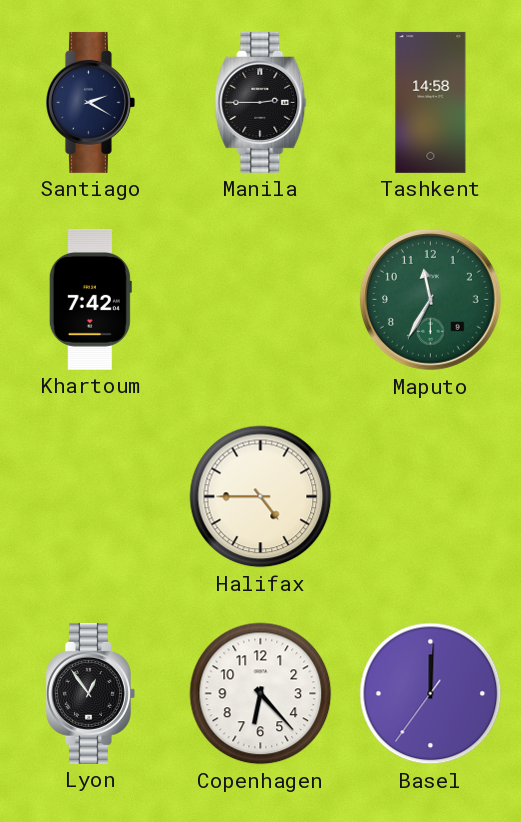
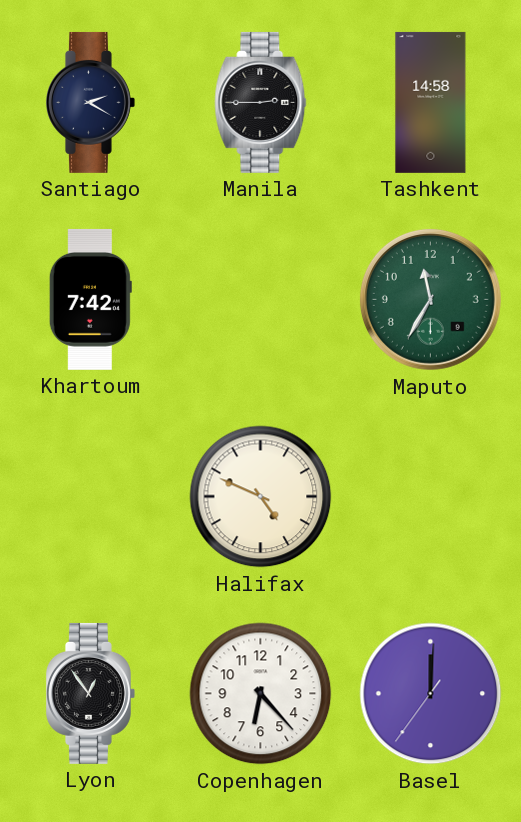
Halifax: 4:45 -> 4:49
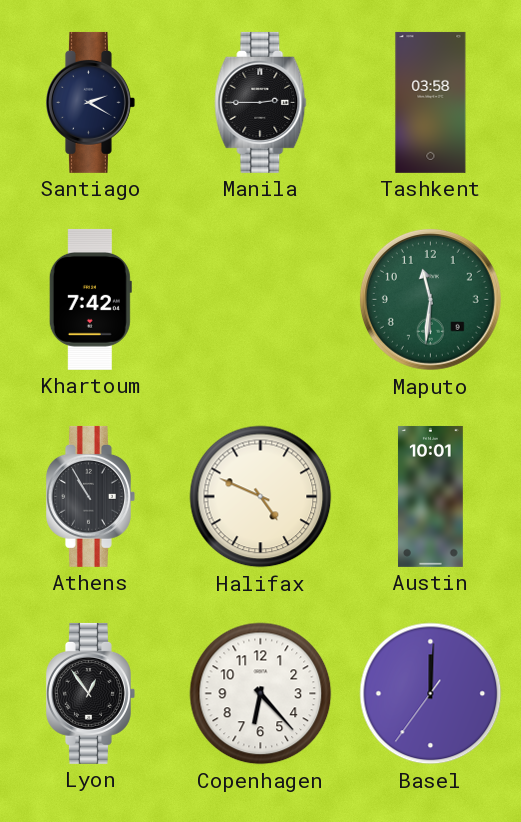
Tashkent: 14:58 -> 03:58
Maputo: 11:35 -> 11:31
Athens: none -> 10:55
Austin: none -> 10:01
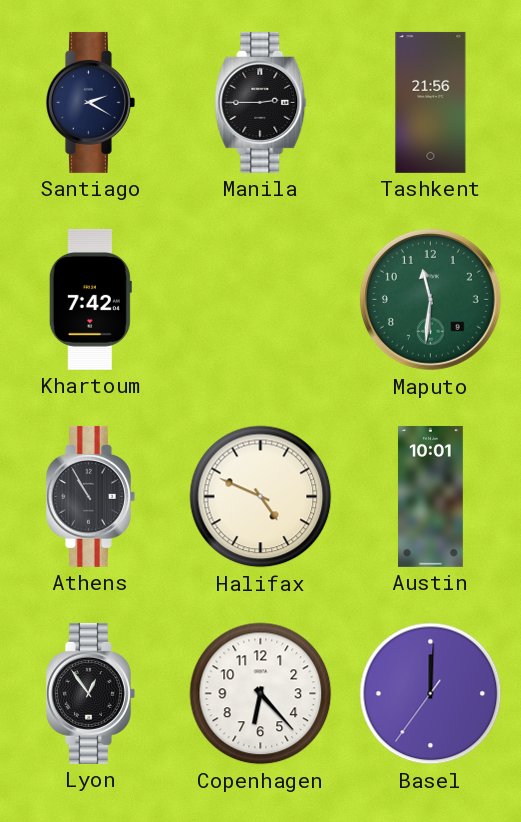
Tashkent: 03:58 -> 21:56
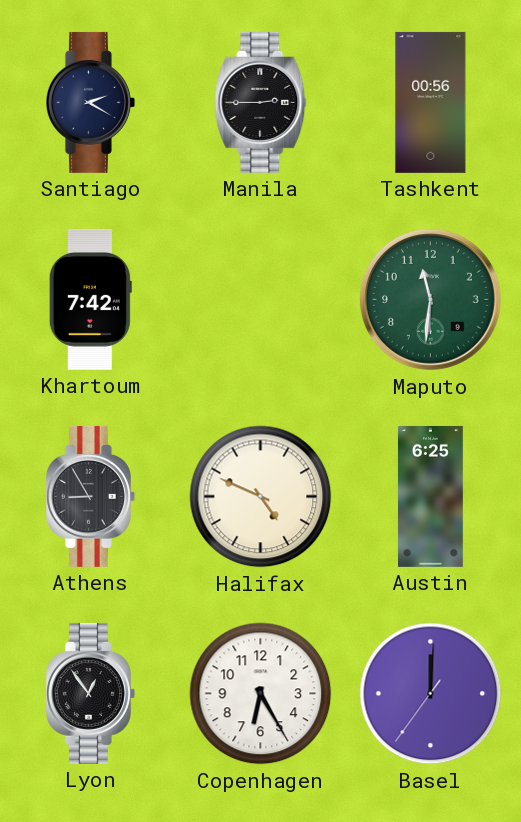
Tashkent: 21:56 -> 00:56
Athens: 10:55 -> 8:55
Austin: 10:01 -> 6:25
Copenhagen: 6:23 -> 6:25
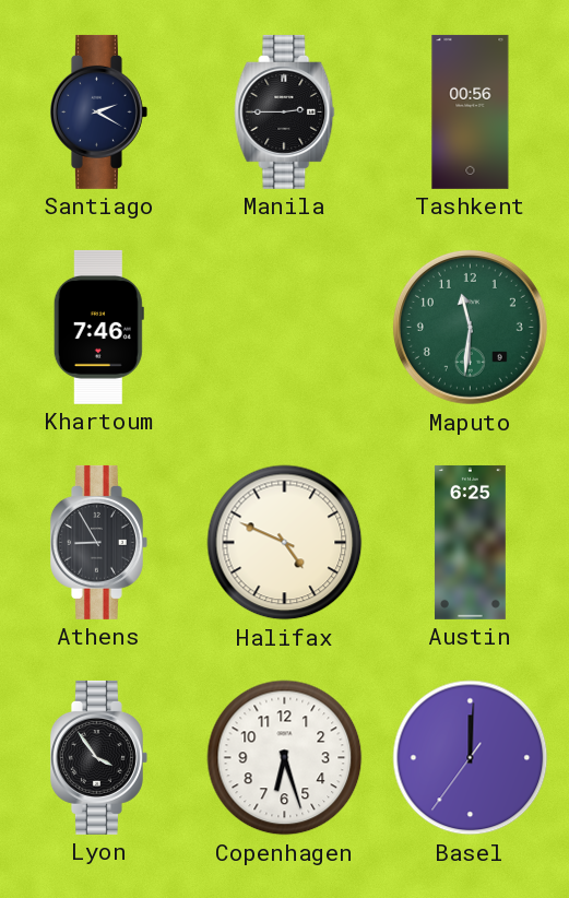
Khartoum: 7:42 -> 7:46
Lyon: 12:54 -> 3:54
Copenhagen: 6:25 -> 6:27
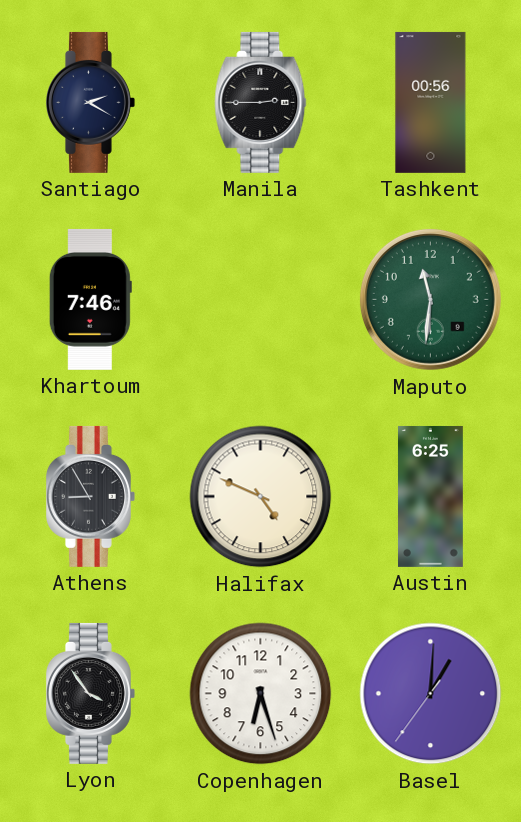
Basel: 12:00 -> 1:00
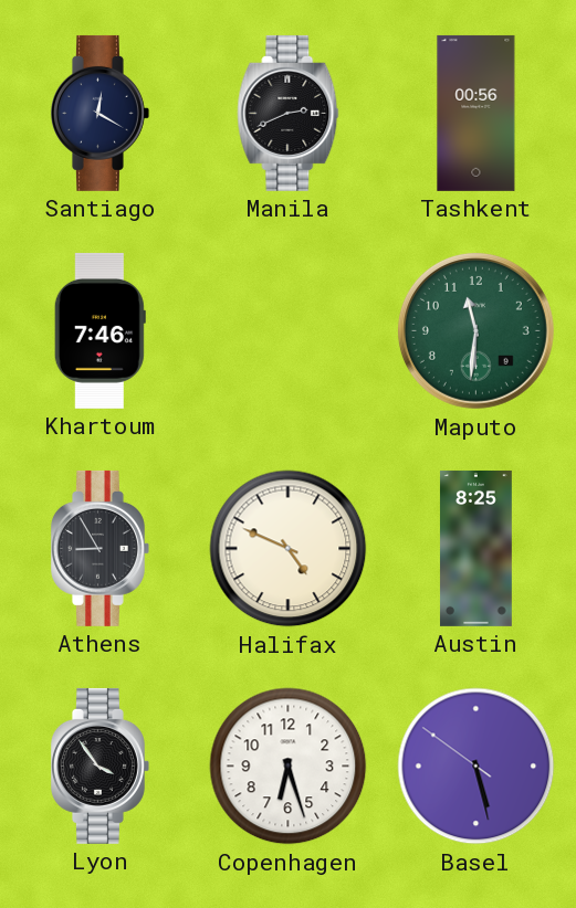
Santiago: 2:20 -> 12:20
Manila: 2:45 -> 2:41
Austin: 6:25 -> 8:25
Basel: 1:00 -> 5:27
